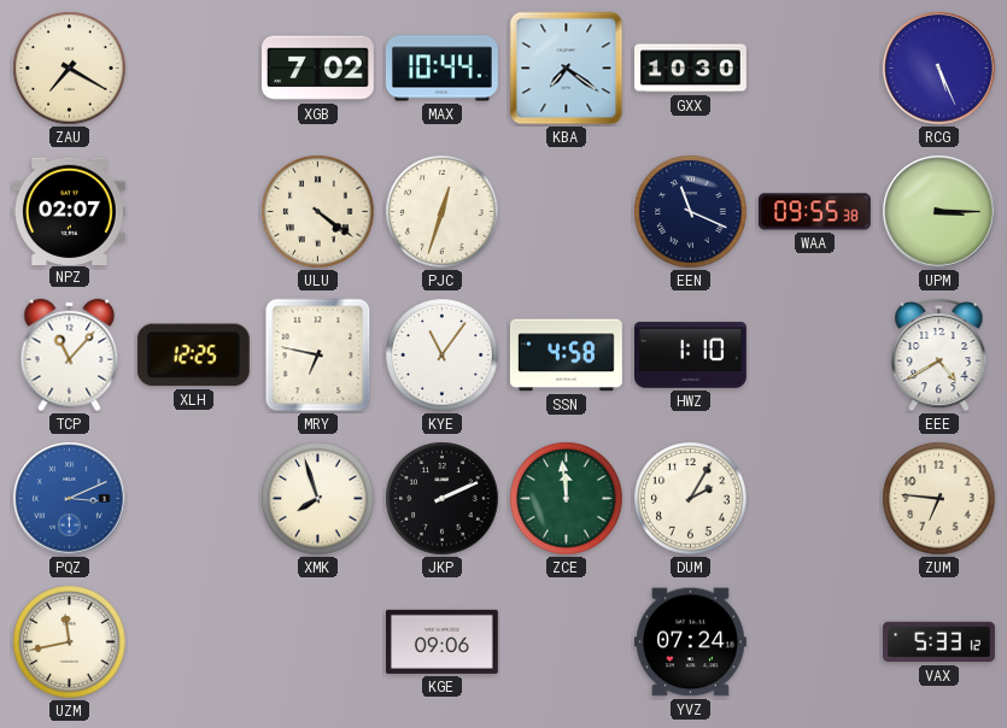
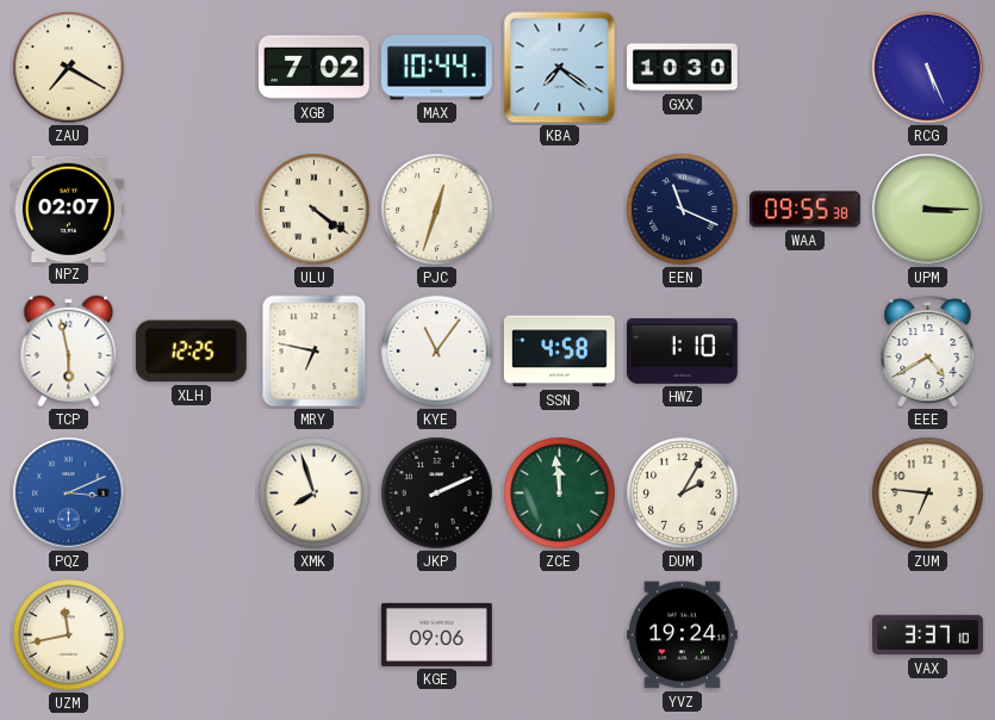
TCP: 11:07 -> 5:58
YVZ: 07:24 -> 19:24
VAX: 5:33 -> 3:37
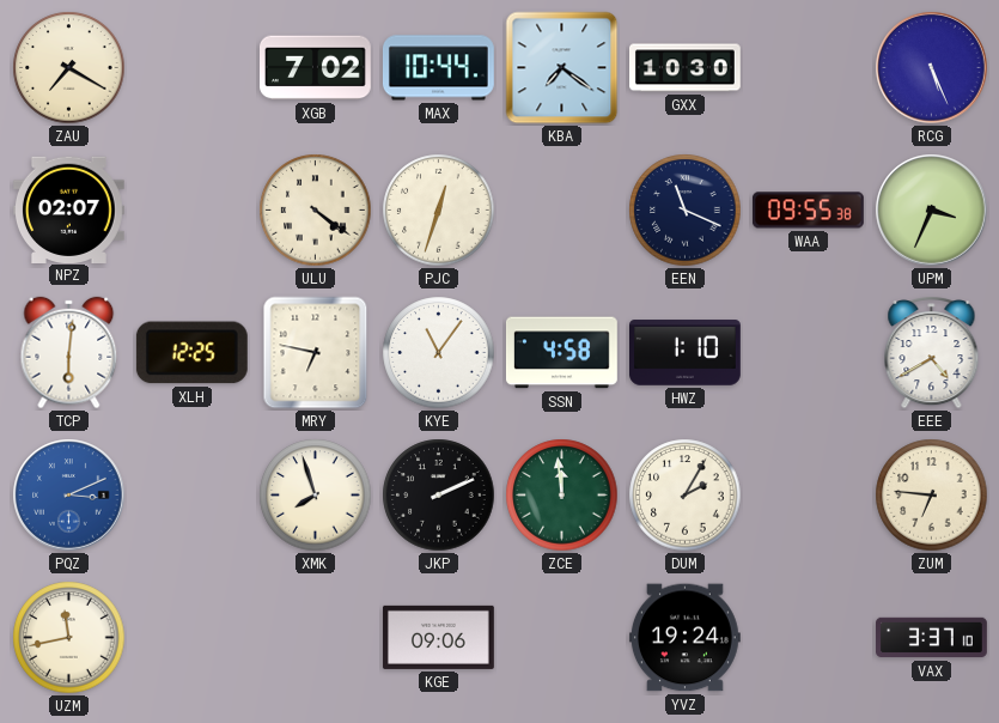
UPM: 3:15 -> 3:34
TCP: 5:58 -> 6:01
